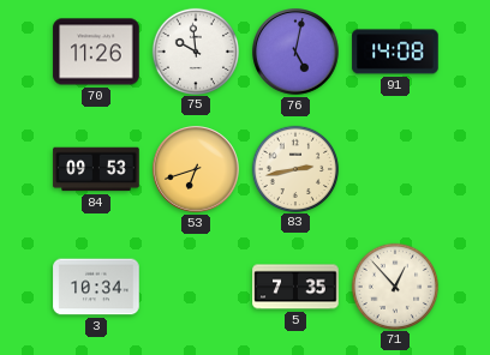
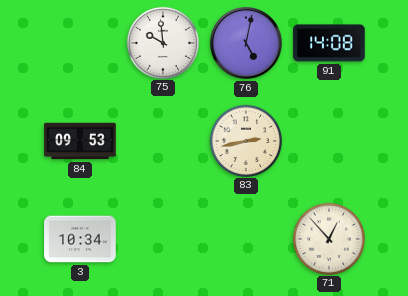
70: 11:26 -> none
53: 6:42 -> none
5: 7:35 -> none
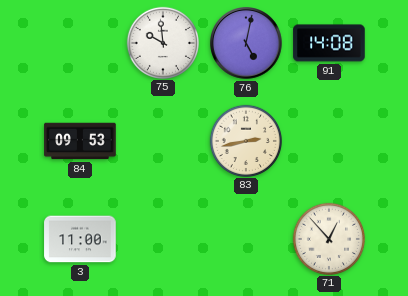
3: 10:34 -> 11:00
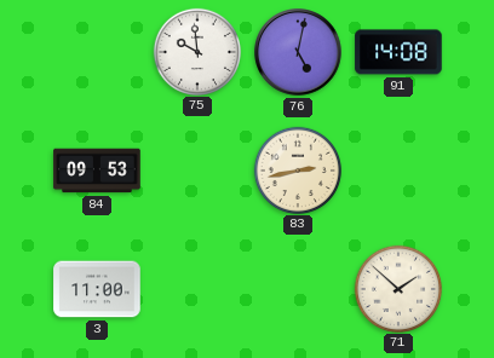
71: 12:53 -> 1:52
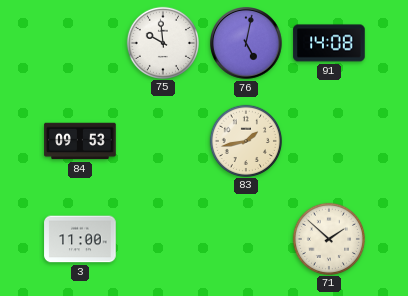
83: 2:43 -> 1:43
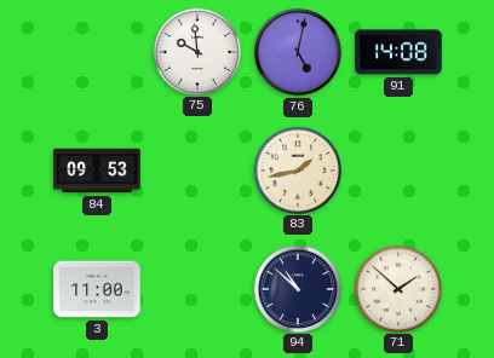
94: none -> 10:52
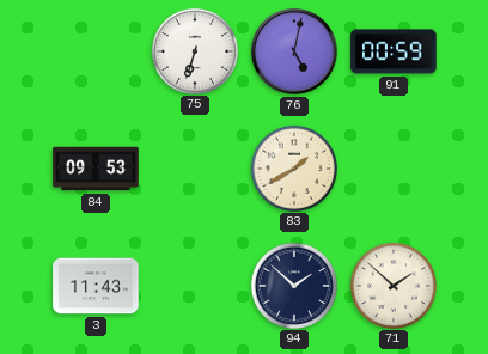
75: 9:59 -> 6:33
91: 14:08 -> 00:59
83: 1:43 -> 1:40
3: 11:00 -> 11:43
94: 10:52 -> 1:52
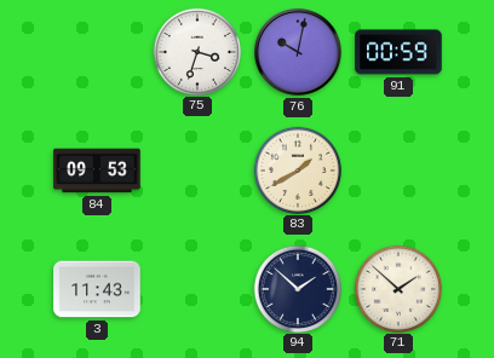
75: 6:33 -> 3:33
76: 5:02 -> 10:02
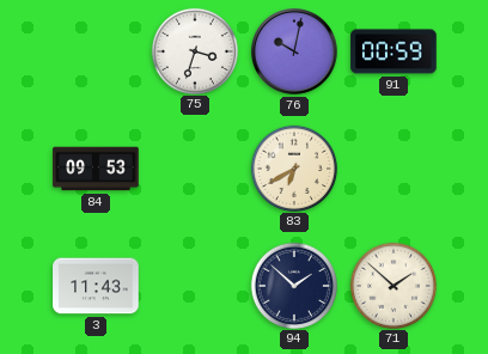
83: 1:40 -> 6:40
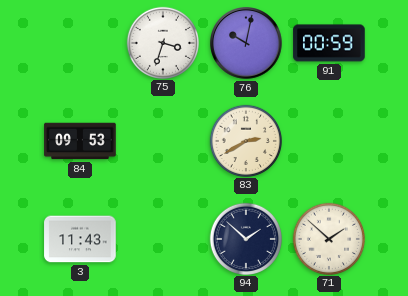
83: 6:40 -> 2:40
